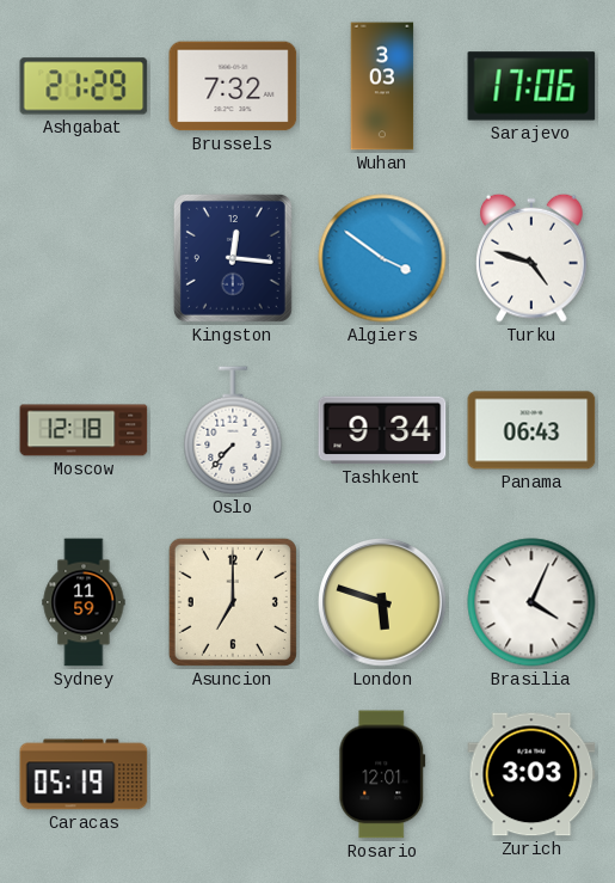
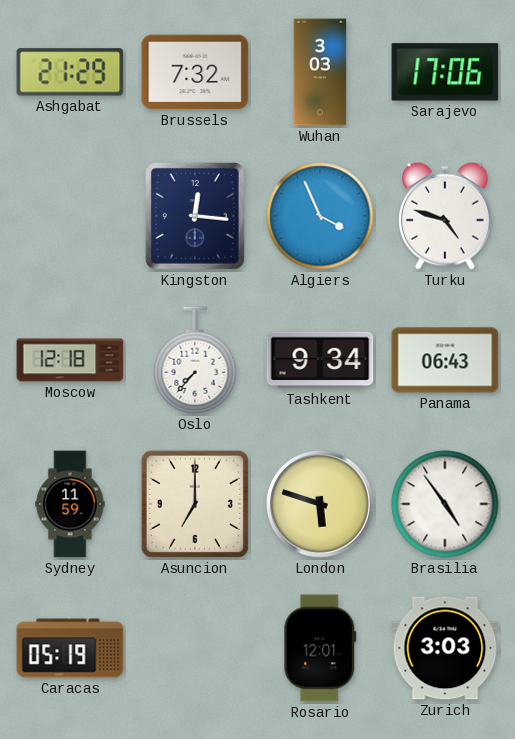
Algiers: 3:51 -> 3:56
Brasilia: 4:04 -> 4:54
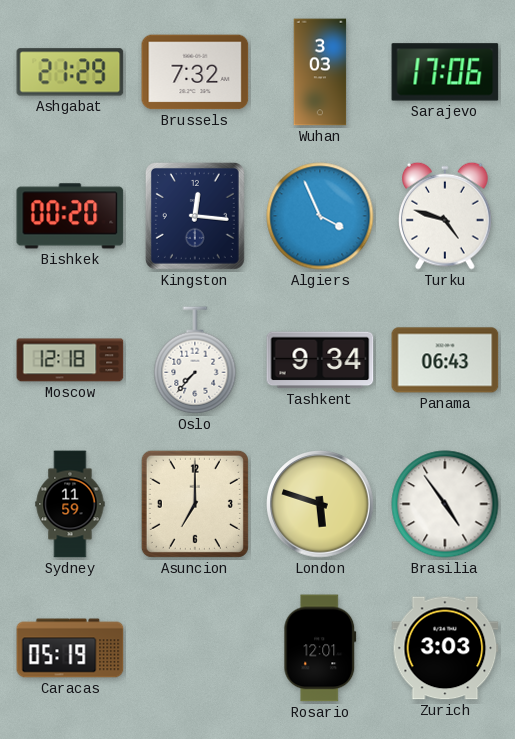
Bishkek: none -> 00:20
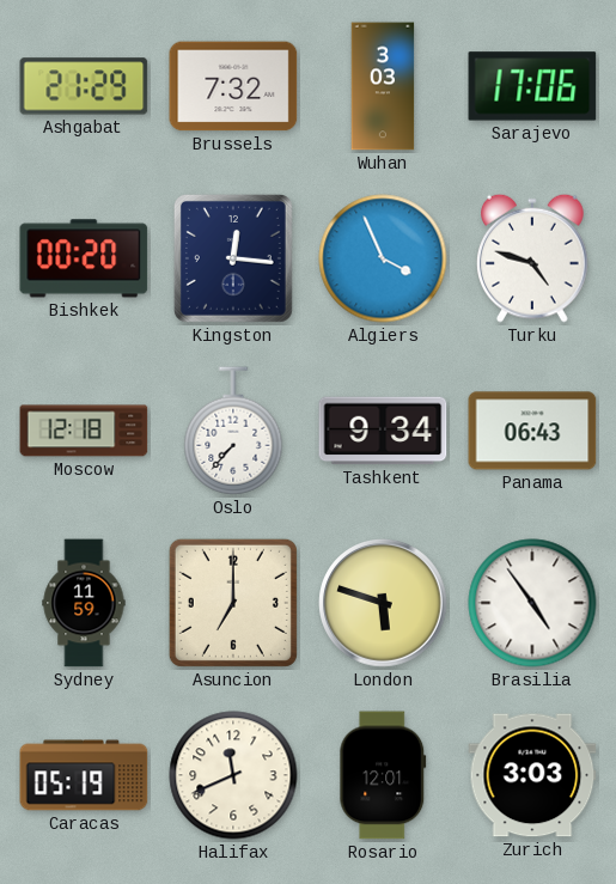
Halifax: none -> 11:41
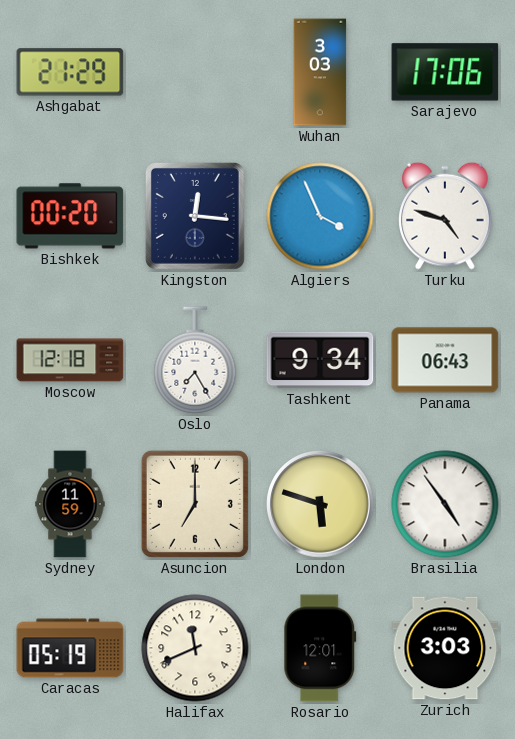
Brussels: 7:32 -> none
Oslo: 7:37 -> 7:25
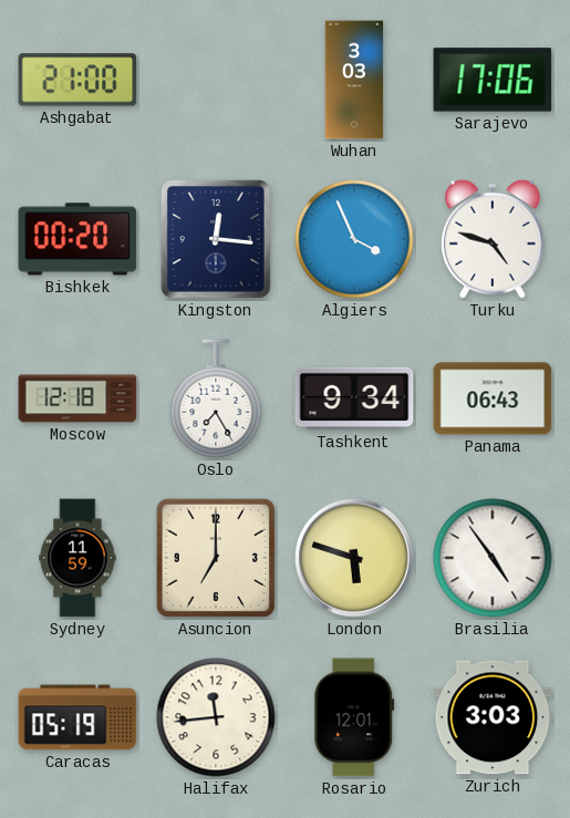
Ashgabat: 21:29 -> 21:00
Halifax: 11:41 -> 11:44
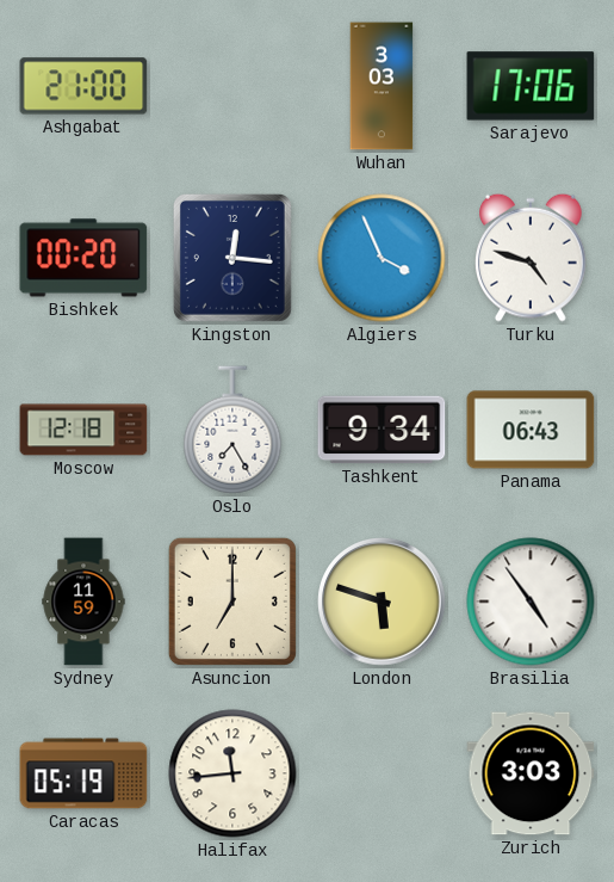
Rosario: 12:01 -> none
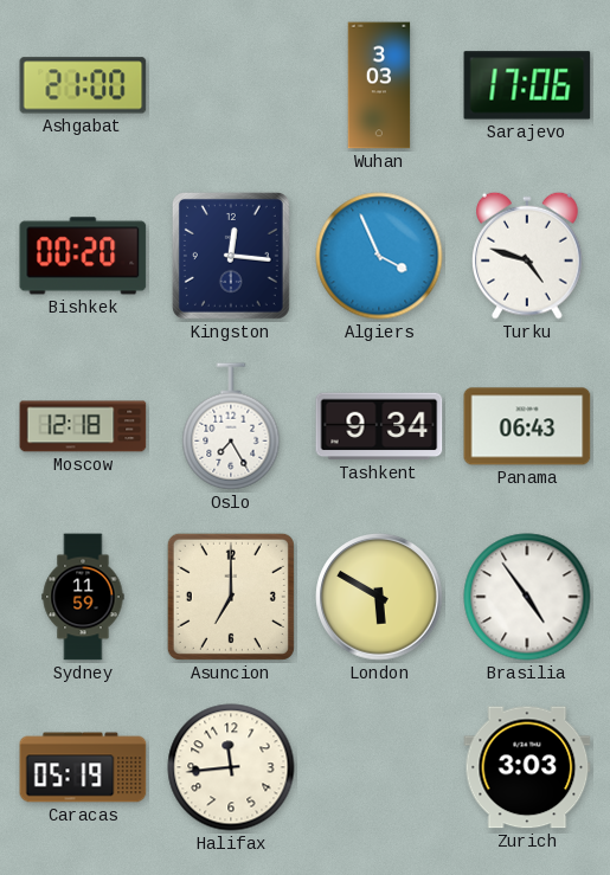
London: 5:48 -> 5:50
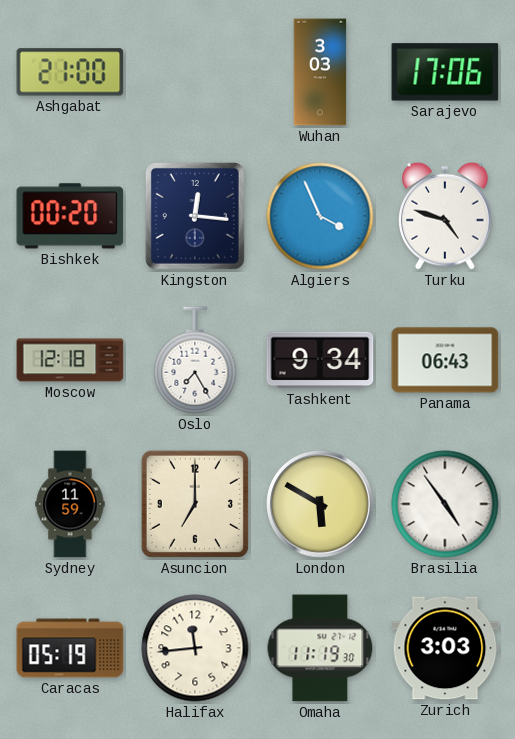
Omaha: none -> 11:19
